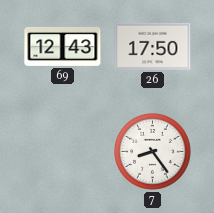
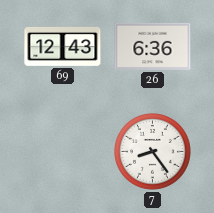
26: 17:50 -> 6:36
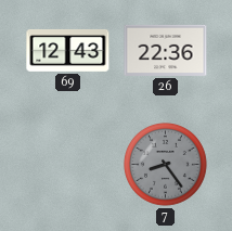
26: 6:36 -> 22:36
7 dial: white -> grey
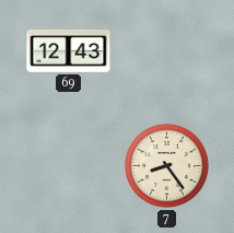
26: 22:36 -> none
7 dial: grey -> cream
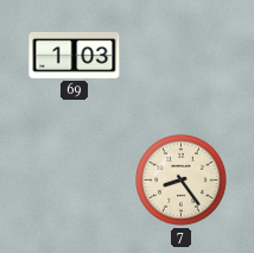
69: 12:43 -> 1:03
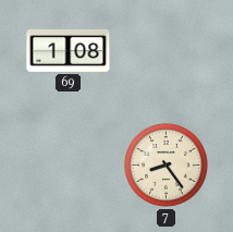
69: 1:03 -> 1:08
